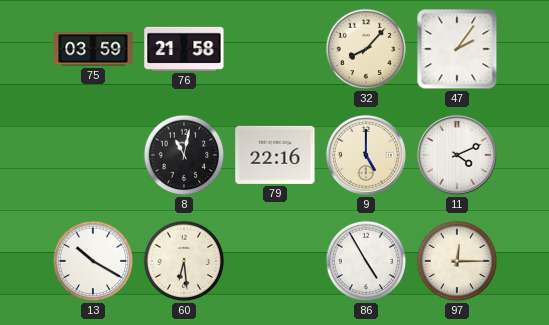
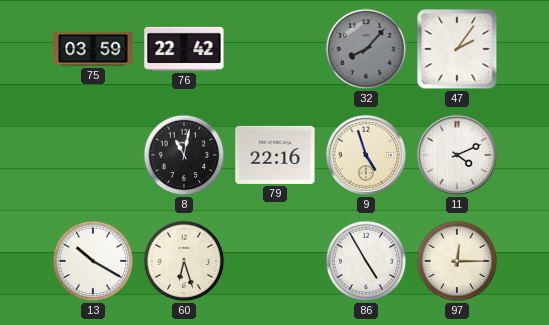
76: 21:58 -> 22:42
32 dial: cream -> grey
9: 5:00 -> 4:57
60: 6:29 -> 6:27
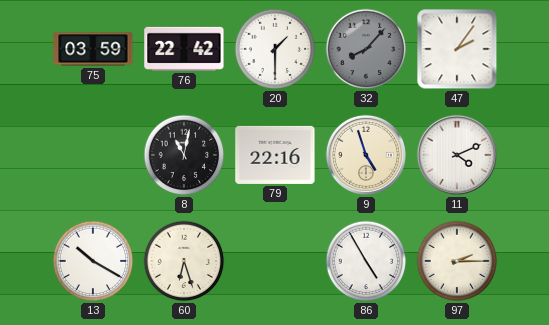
20: none -> 1:30
97: 12:15 -> 2:15
